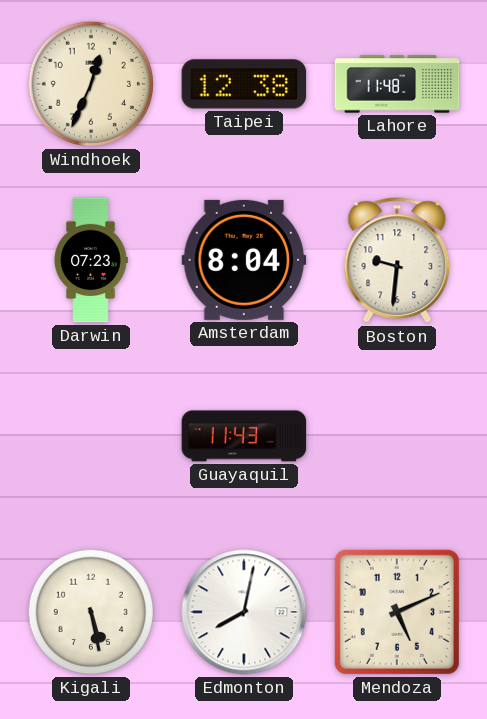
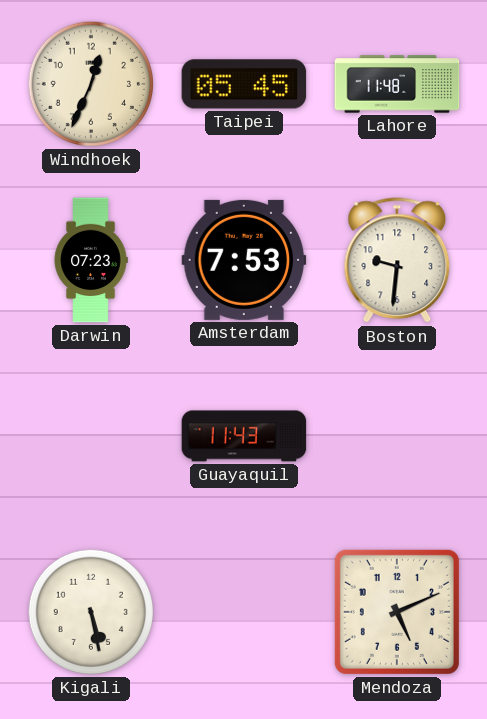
Taipei: 12:38 -> 05:45
Amsterdam: 8:04 -> 7:53
Edmonton: 8:02 -> none
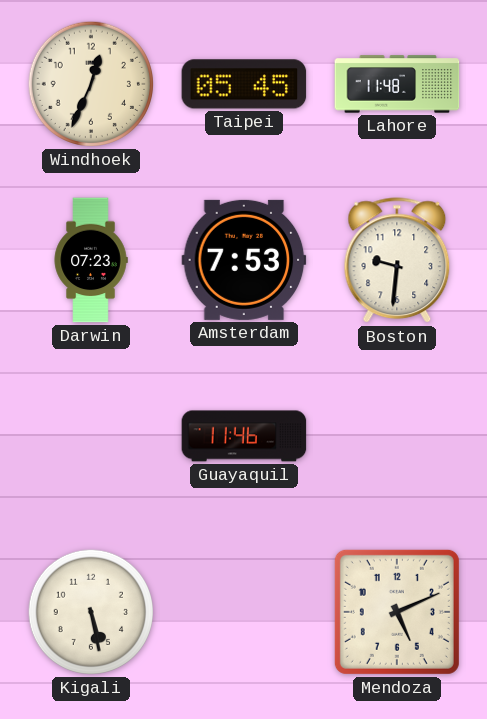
Guayaquil: 11:43 -> 11:46
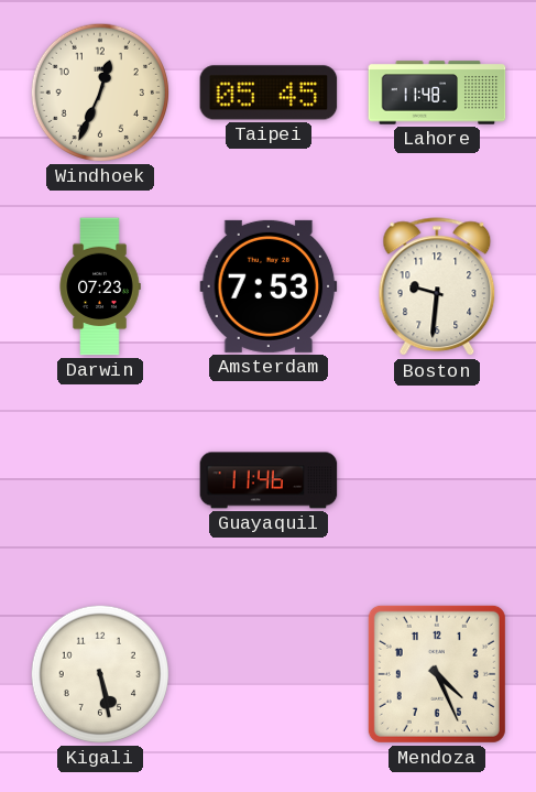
Mendoza: 5:11 -> 4:26
